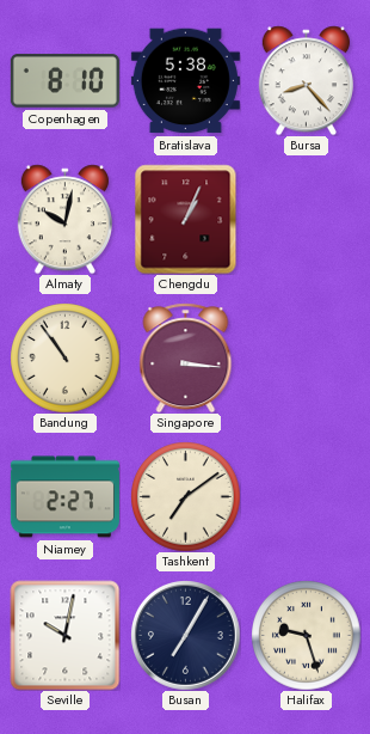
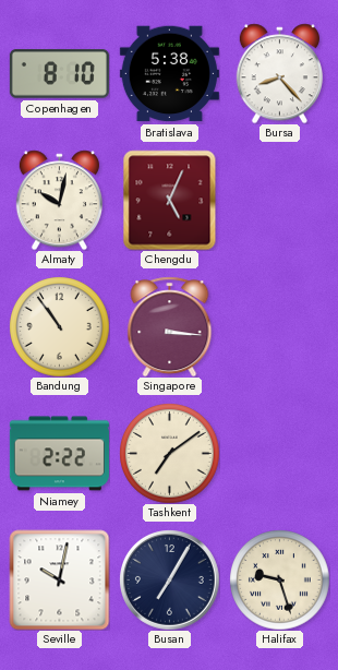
Chengdu: 1:04 -> 5:04
Niamey: 2:27 -> 2:22
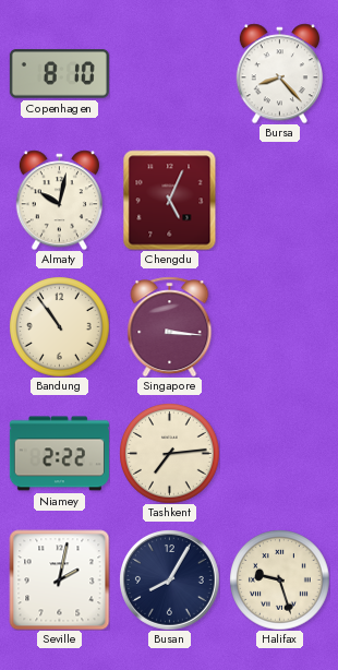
Bratislava: 5:38 -> none
Tashkent: 7:09 -> 7:14
Seville: 10:02 -> 2:02
Busan: 7:05 -> 8:05
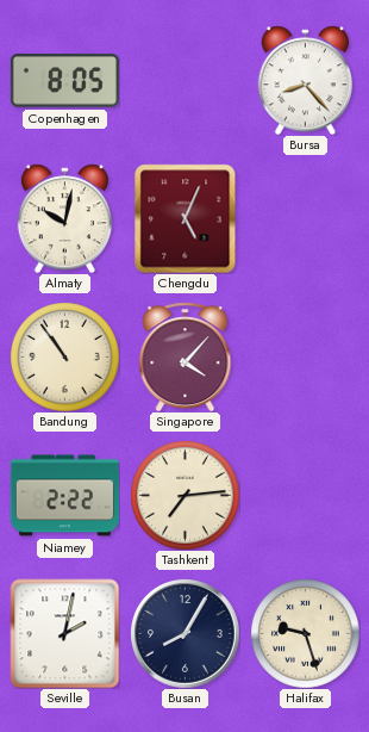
Copenhagen: 8:10 -> 8:05
Singapore: 3:16 -> 4:07
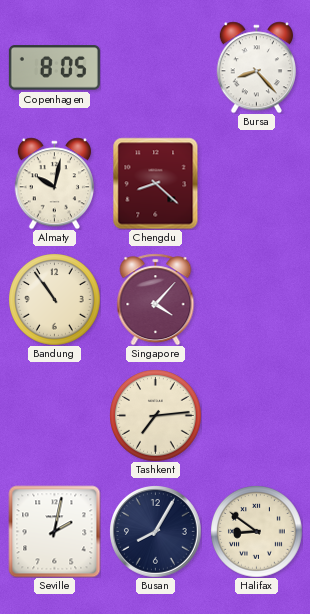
Chengdu: 5:04 -> 8:22
Niamey: 2:22 -> none
Halifax: 9:27 -> 8:51
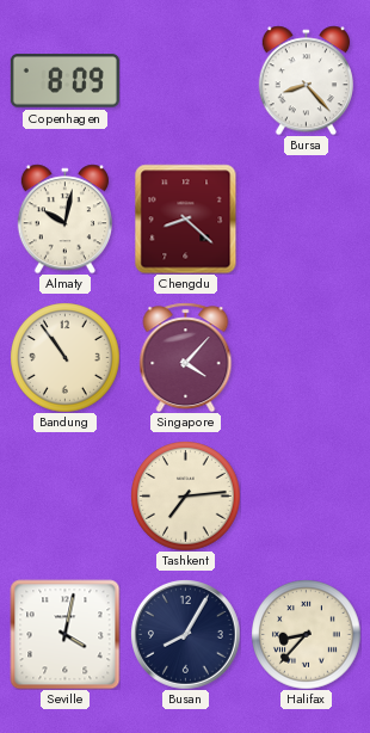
Copenhagen: 8:05 -> 8:09
Seville: 2:02 -> 4:02
Halifax: 8:51 -> 8:37
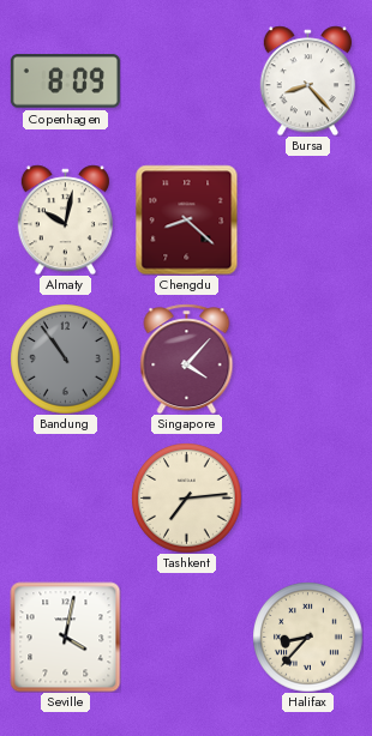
Bandung dial: cream -> grey
Busan: 8:05 -> none
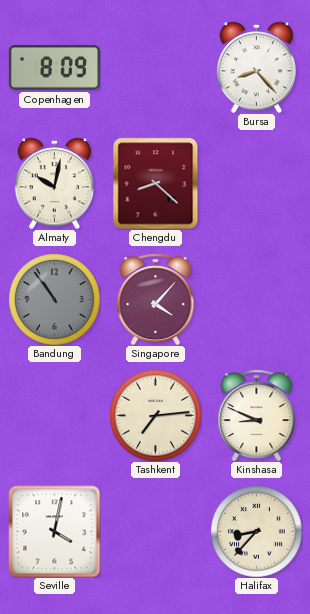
Kinshasa: none -> 8:49
